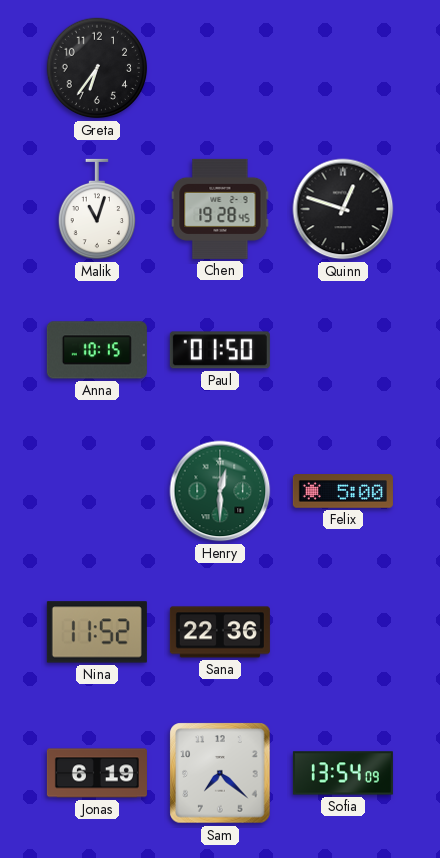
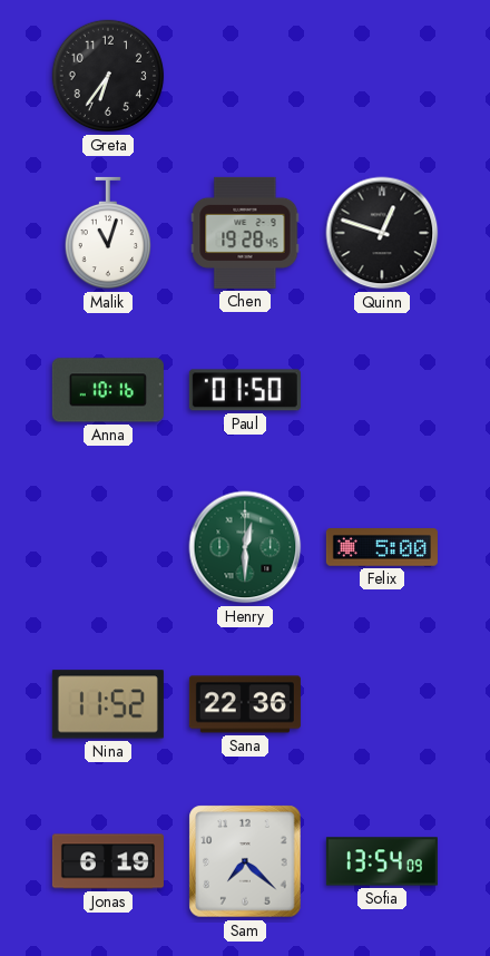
Anna: 10:15 -> 10:16
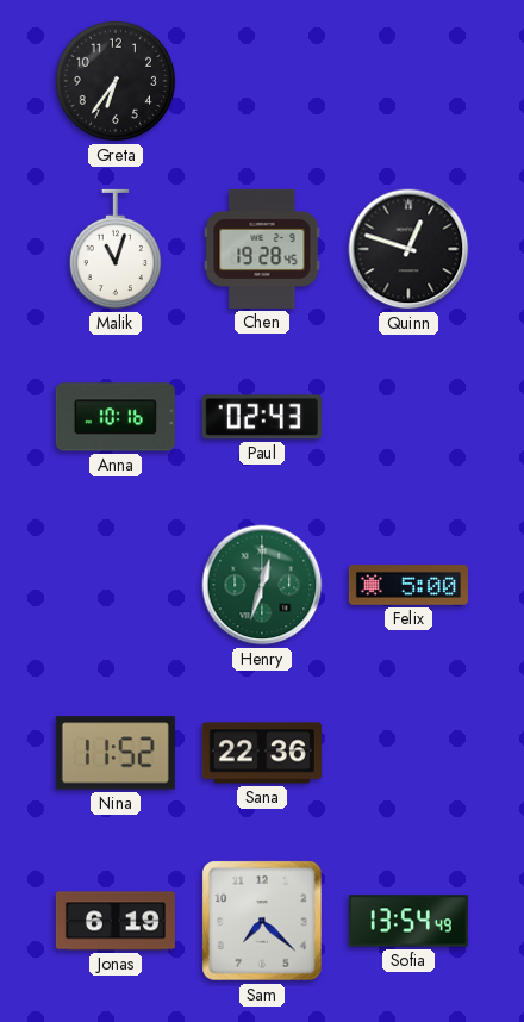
Paul: 01:50 -> 02:43
Henry: 12:30 -> 12:33
Sofia: 13:54:09 -> 13:54:49
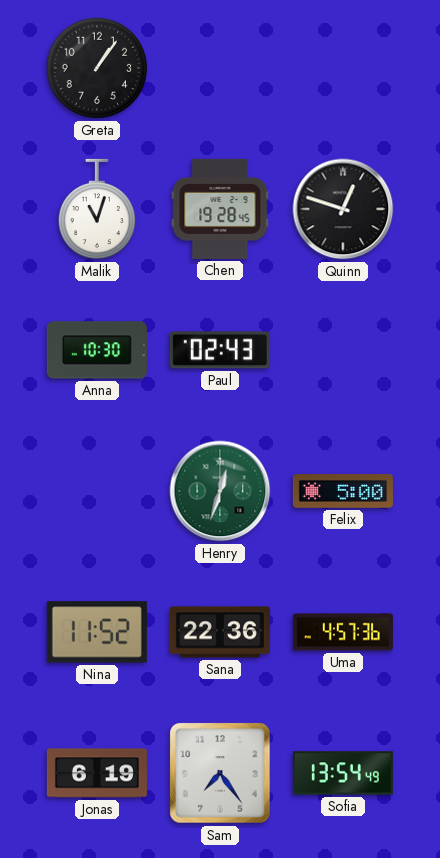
Greta: 6:36 -> 1:06
Anna: 10:16 -> 10:30
Uma: none -> 4:57
Sam: 7:22 -> 7:24
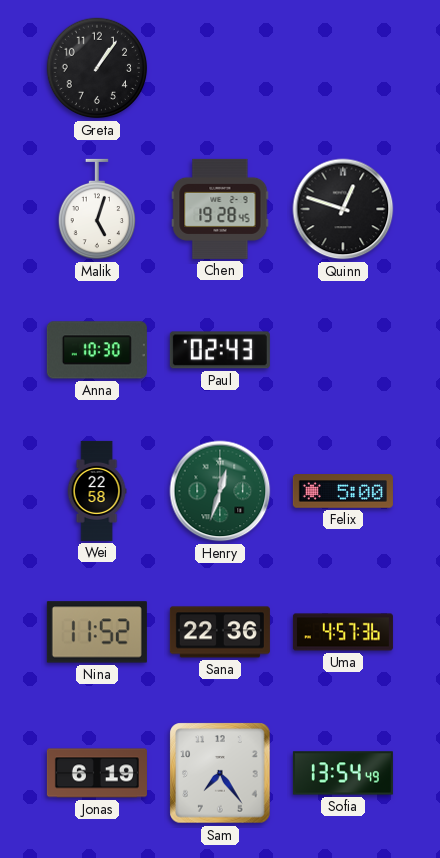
Malik: 11:03 -> 5:03
Wei: none -> 22:58
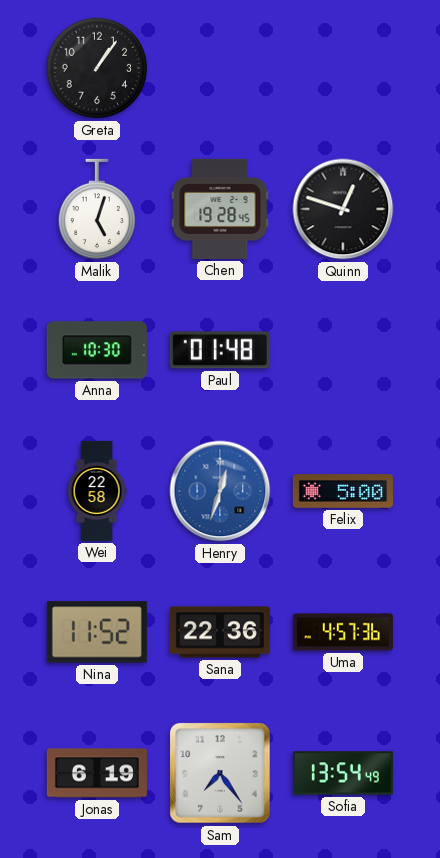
Paul: 02:43 -> 01:48
Henry dial: green -> blue
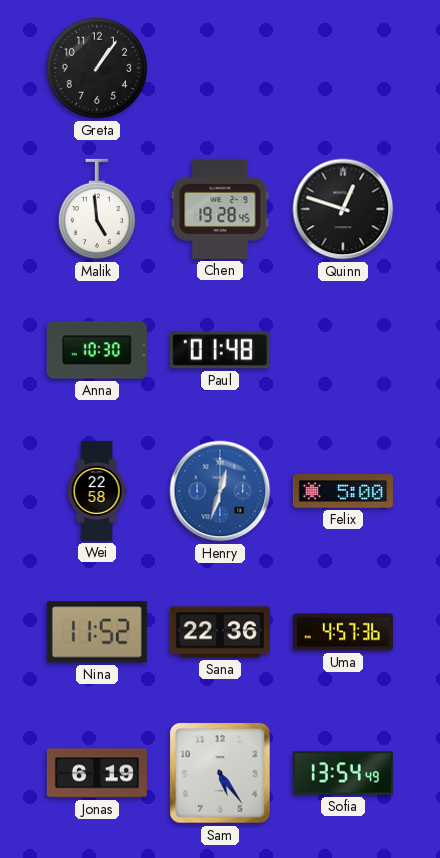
Malik: 5:03 -> 4:59
Sam: 7:24 -> 5:24
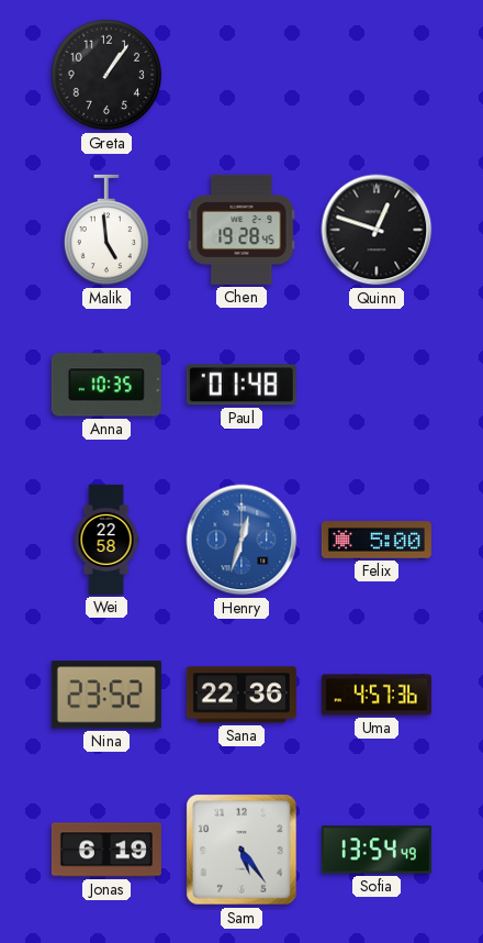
Anna: 10:30 -> 10:35
Nina: 11:52 -> 23:52
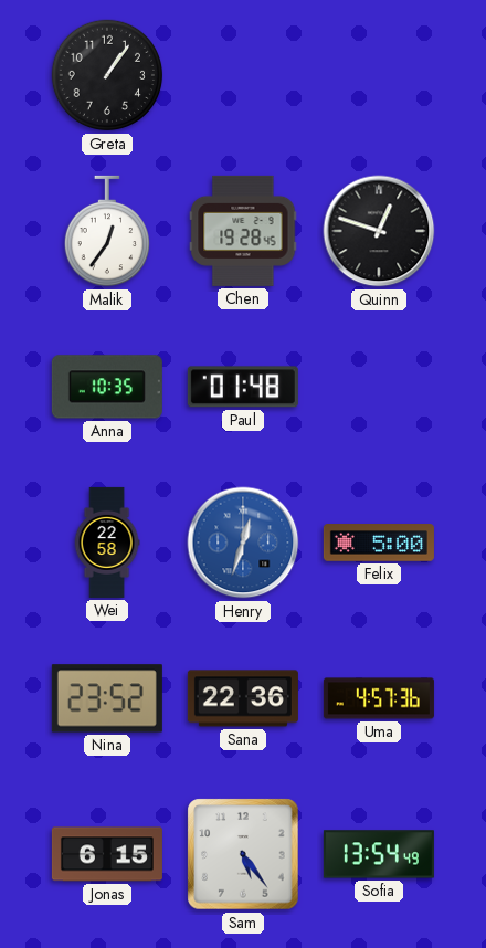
Malik: 4:59 -> 12:36
Jonas: 6:19 -> 6:15
